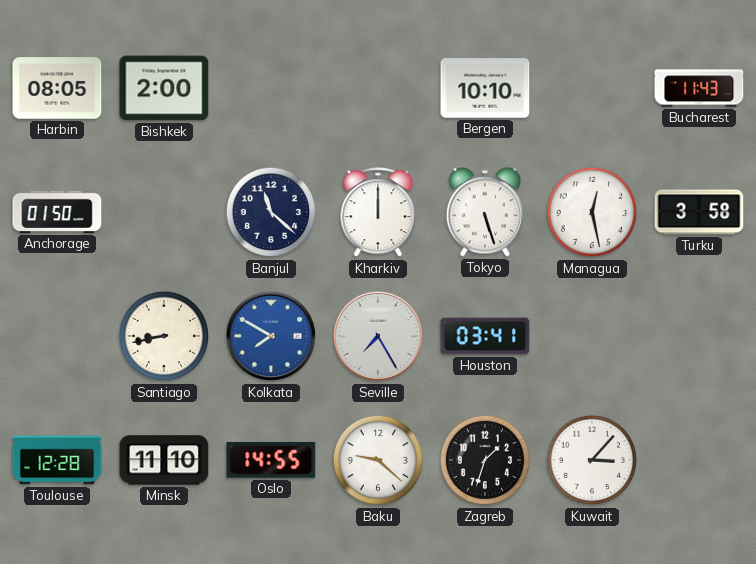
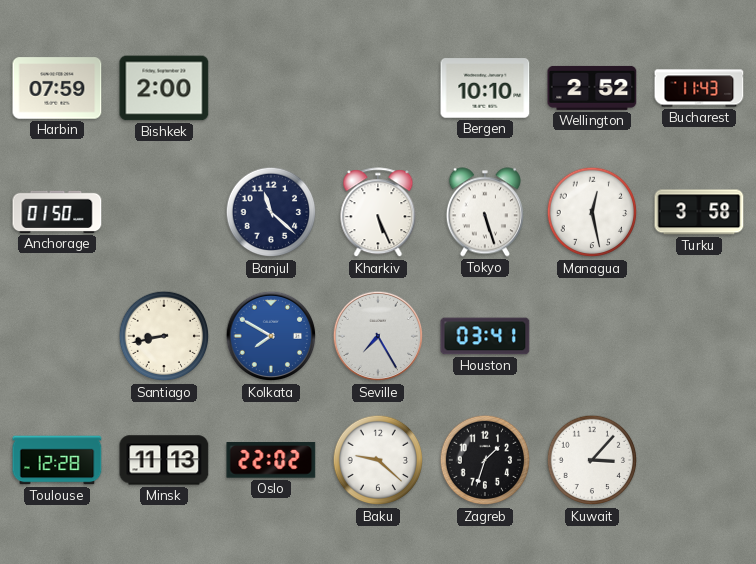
Harbin: 08:05 -> 07:59
Wellington: none -> 2:52
Kharkiv: 12:00 -> 5:26
Minsk: 11:10 -> 11:13
Oslo: 14:55 -> 22:02
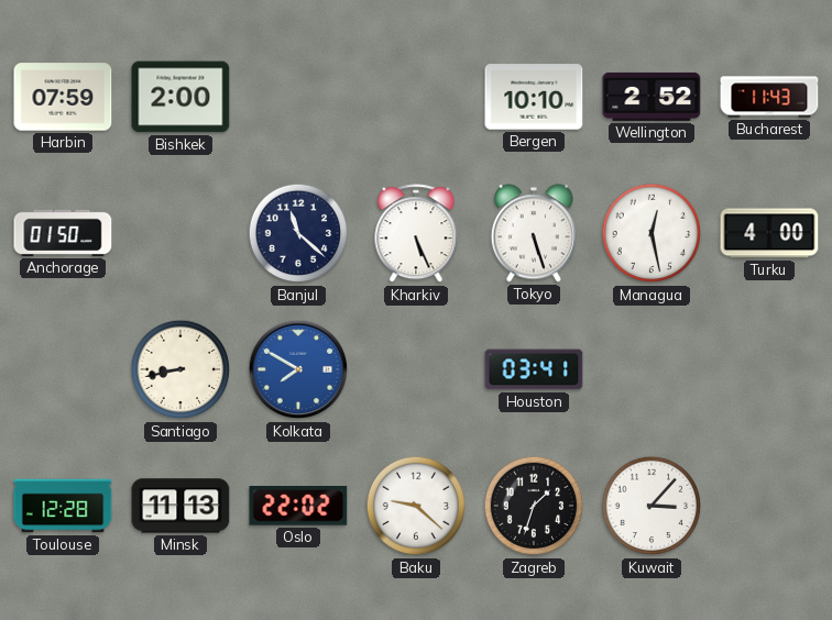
Turku: 3:58 -> 4:00
Seville: 7:25 -> none
